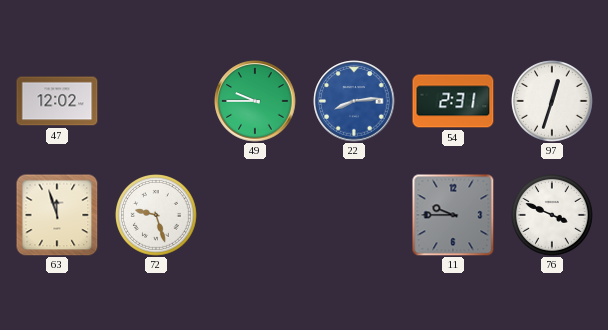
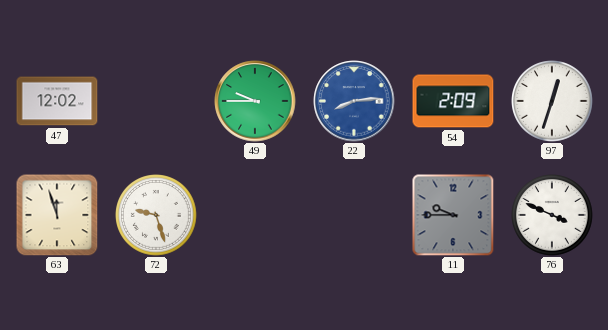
54: 2:31 -> 2:09
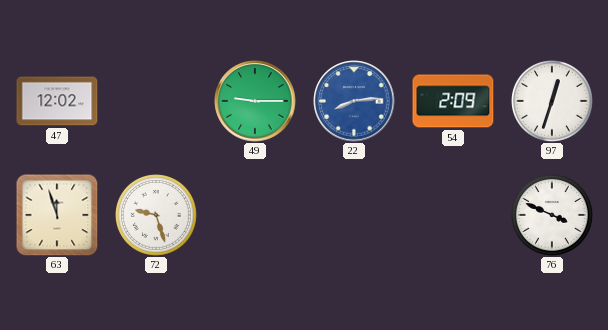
49: 9:45 -> 9:15
11: 9:45 -> none
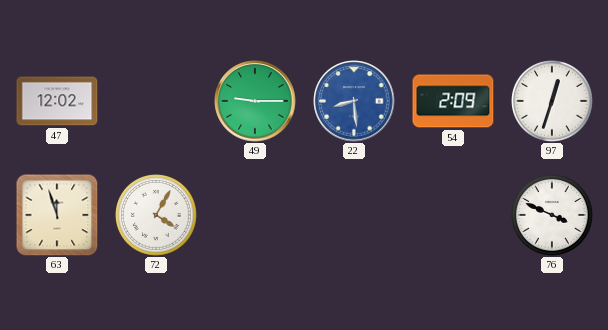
22: 8:14 -> 8:29
72: 9:27 -> 4:05
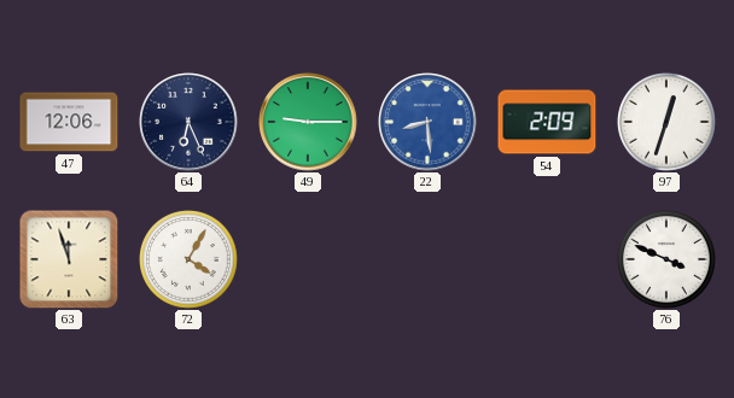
47: 12:02 -> 12:06
64: none -> 6:26
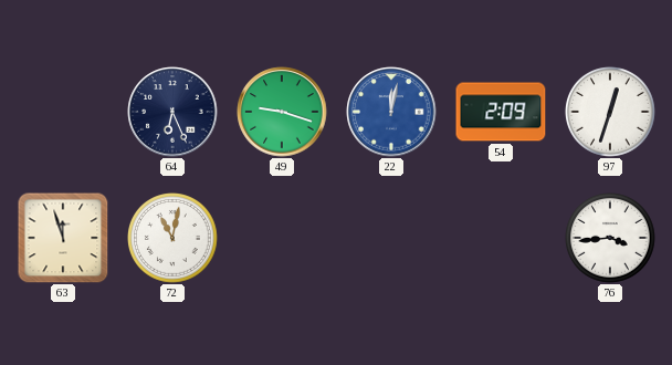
47: 12:06 -> none
49: 9:15 -> 9:18
22: 8:29 -> 12:02
72: 4:05 -> 11:02
76: 3:49 -> 3:44
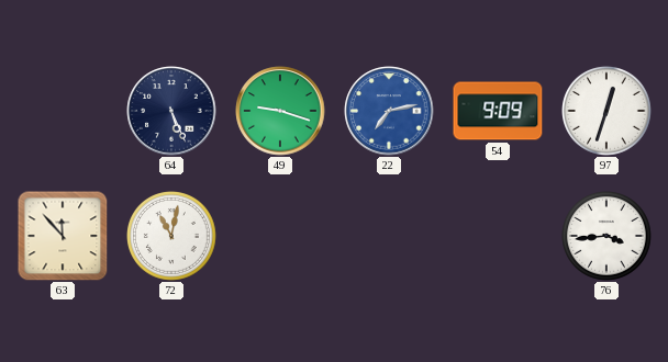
64: 6:26 -> 5:26
22: 12:02 -> 7:13
54: 2:09 -> 9:09
63: 11:57 -> 11:53
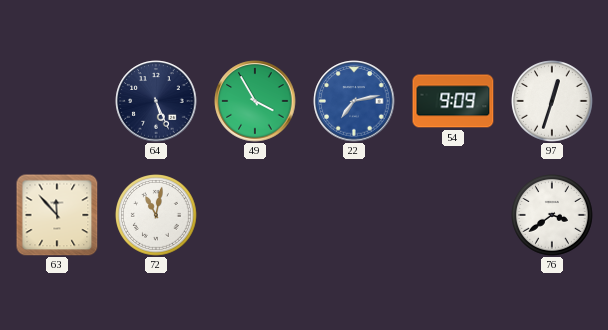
49: 9:18 -> 3:55
76: 3:44 -> 3:39
